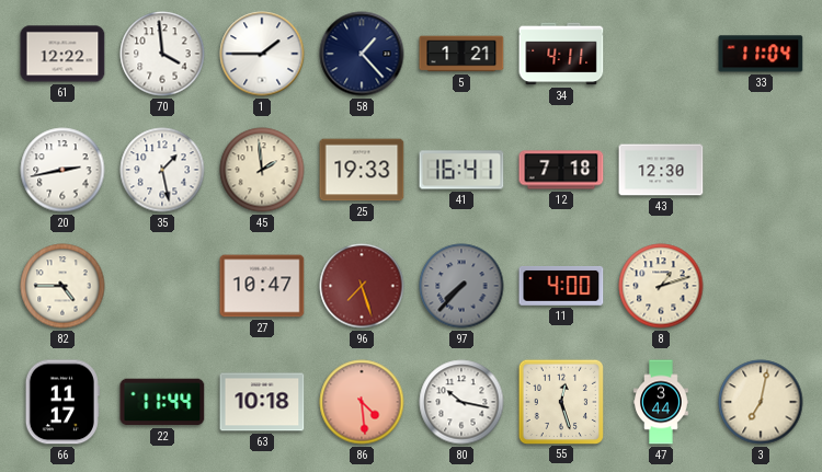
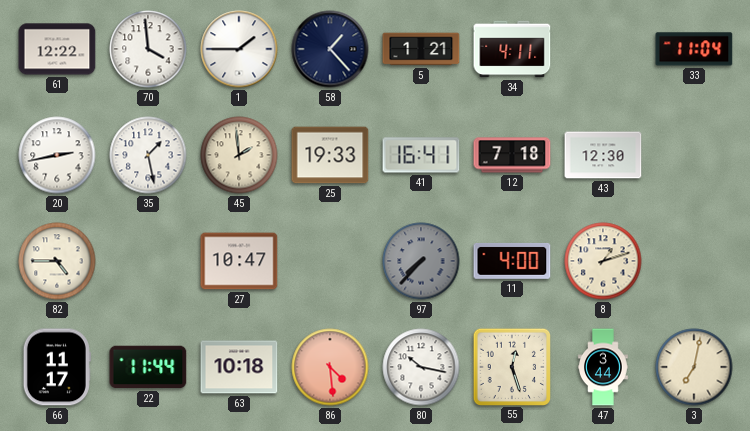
96: 7:27 -> none
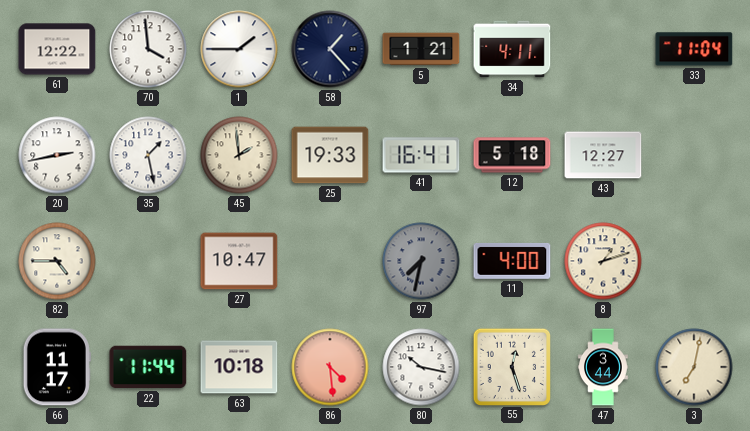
12: 7:18 -> 5:18
43: 12:30 -> 12:27
97: 7:37 -> 7:32
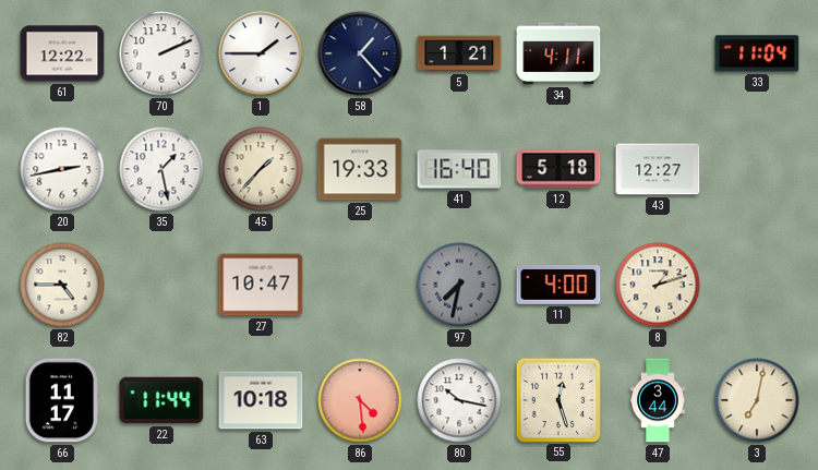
70: 3:59 -> 2:11
45: 1:59 -> 1:37
41: 16:41 -> 16:40
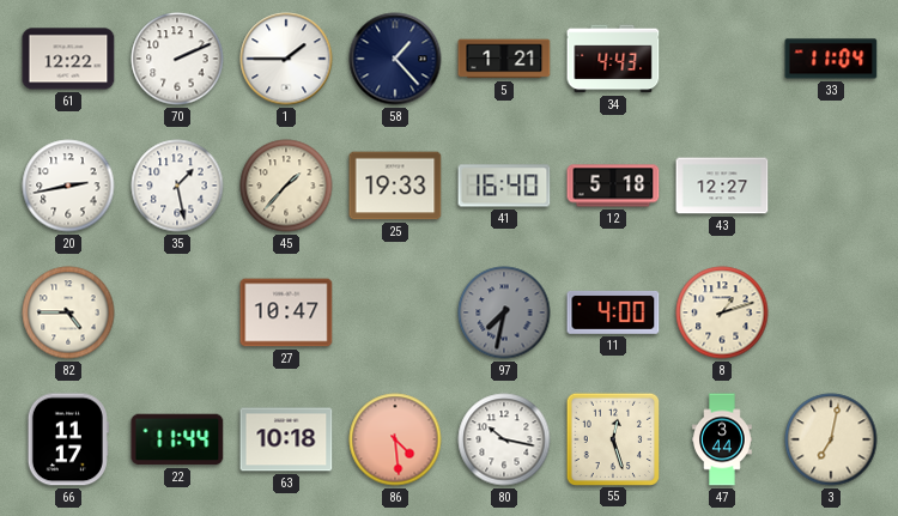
34: 4:11 -> 4:43
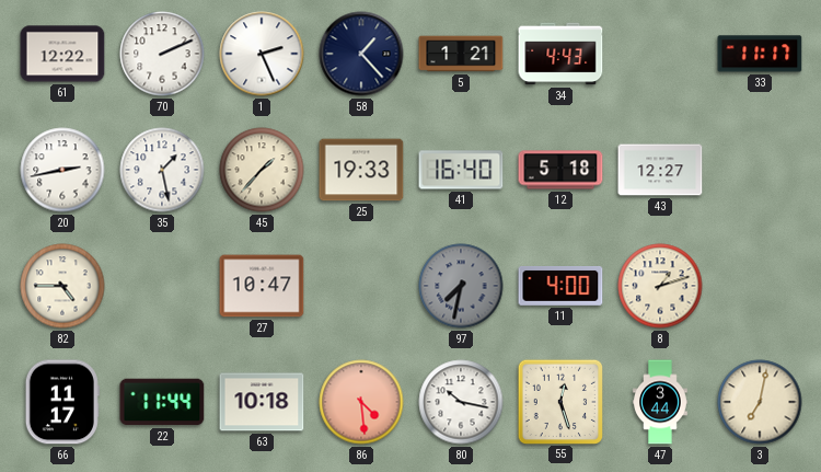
1: 1:45 -> 2:26
33: 11:04 -> 11:17
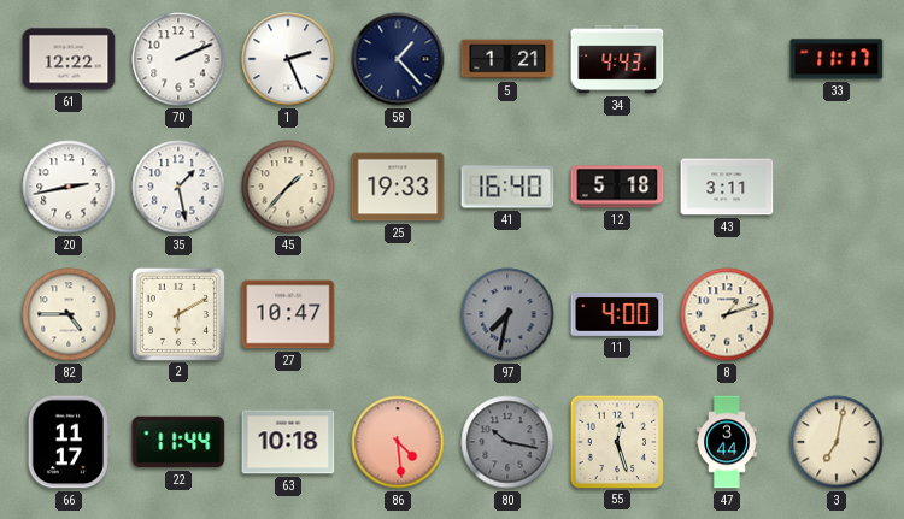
43: 12:27 -> 3:11
2: none -> 6:10
80 dial: white -> grey
